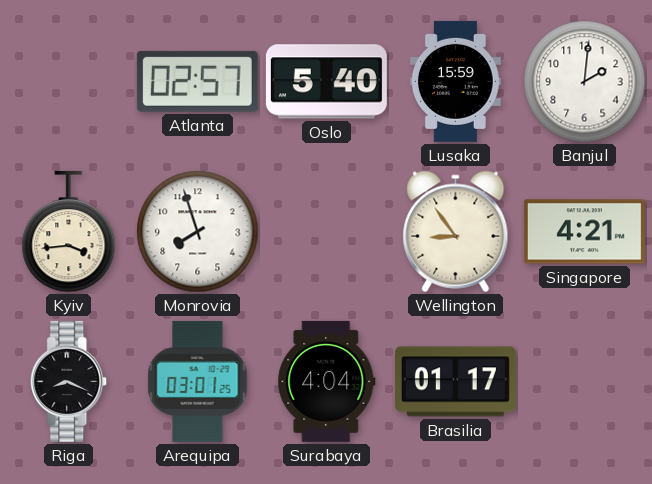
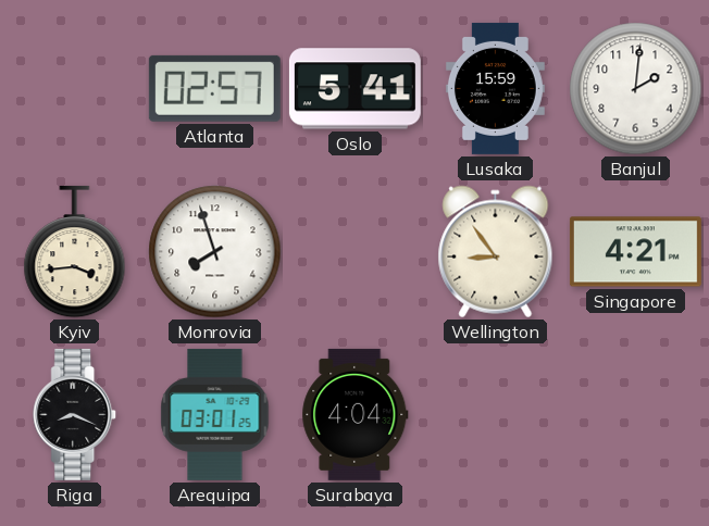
Oslo: 5:40 -> 5:41
Brasilia: 01:17 -> none
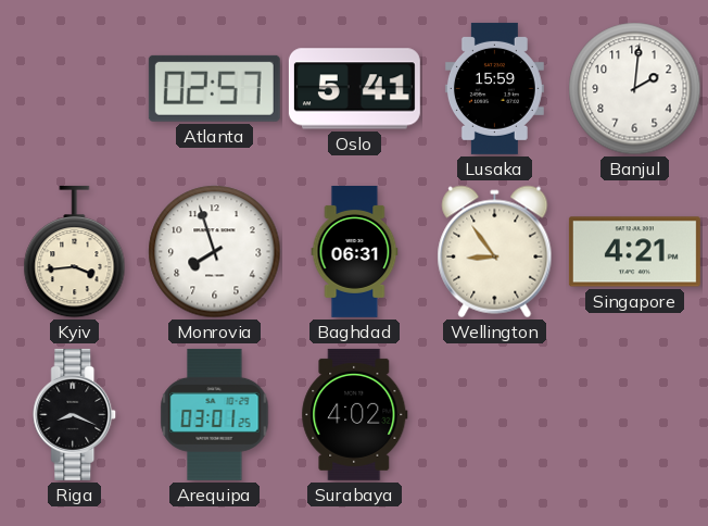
Baghdad: none -> 06:31
Surabaya: 4:04 -> 4:02
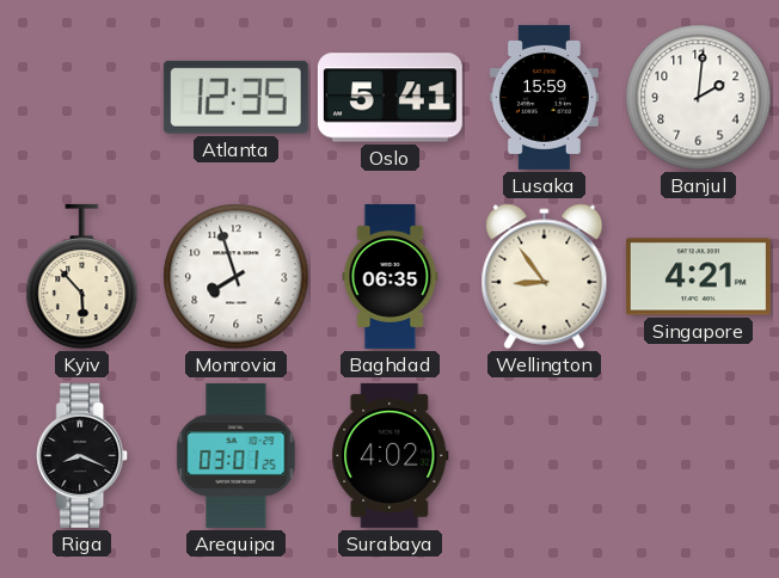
Atlanta: 02:57 -> 12:35
Kyiv: 3:44 -> 5:53
Baghdad: 06:31 -> 06:35
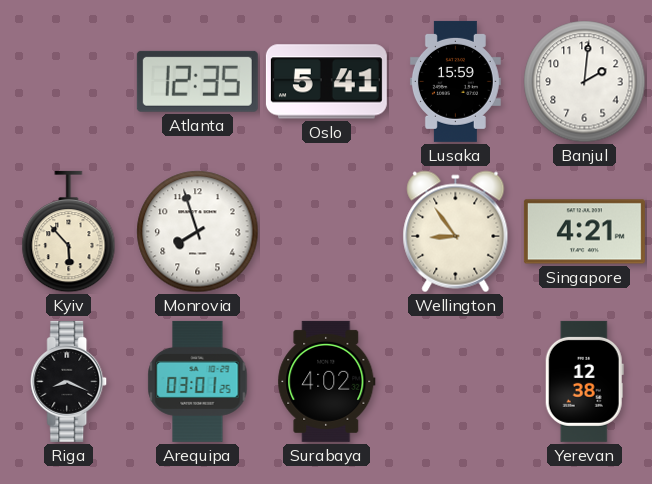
Baghdad: 06:35 -> none
Yerevan: none -> 12:38
